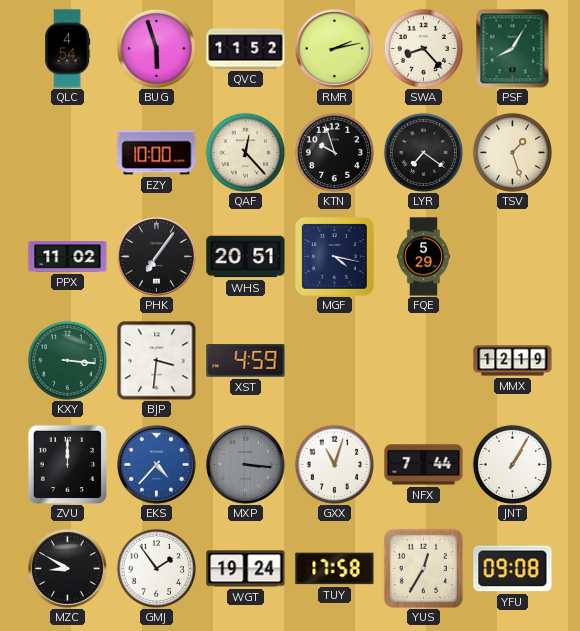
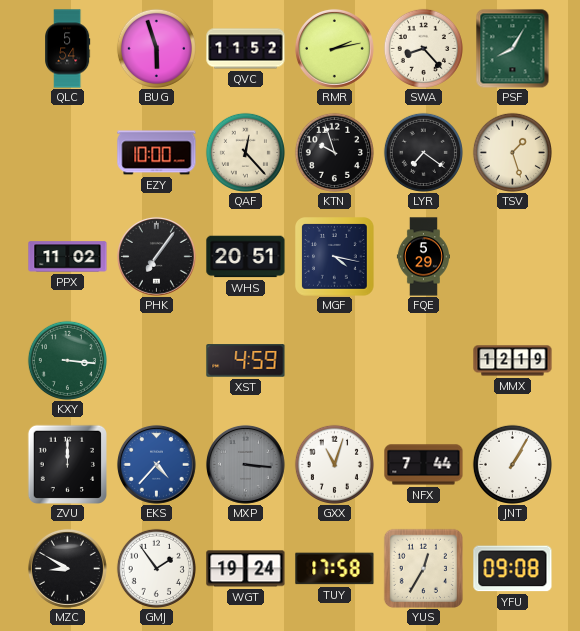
QLC: 4:54 -> 5:54
BJP: 3:31 -> none
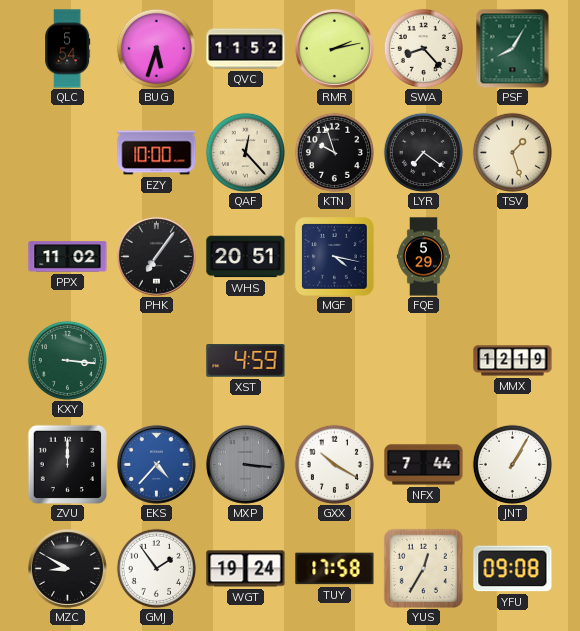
BUG: 5:57 -> 5:33
GXX: 11:03 -> 10:20
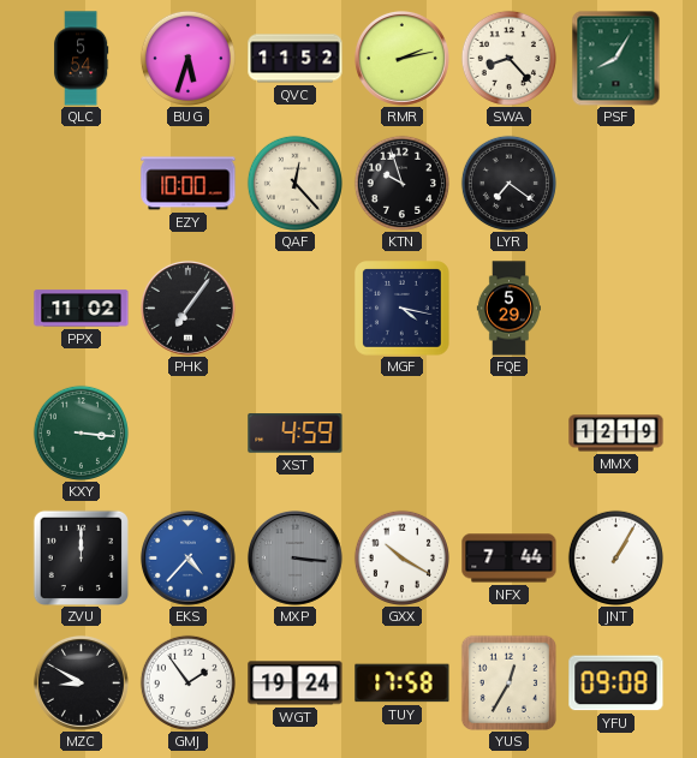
TSV: 1:27 -> none
WHS: 20:51 -> none
